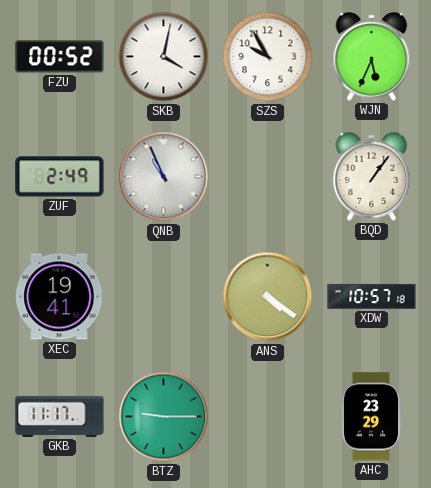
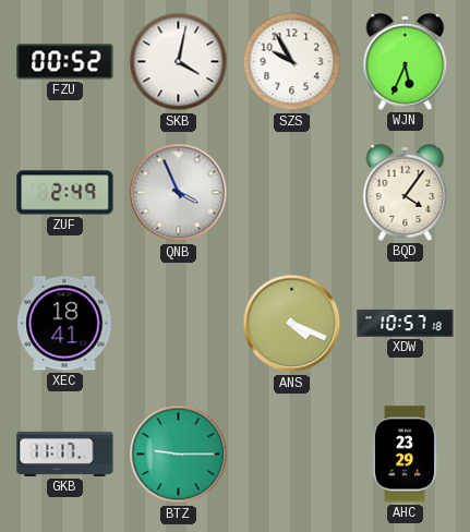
QNB: 10:56 -> 3:56
BQD: 1:06 -> 4:06
XEC: 19:41 -> 18:41
ANS: 4:21 -> 4:19
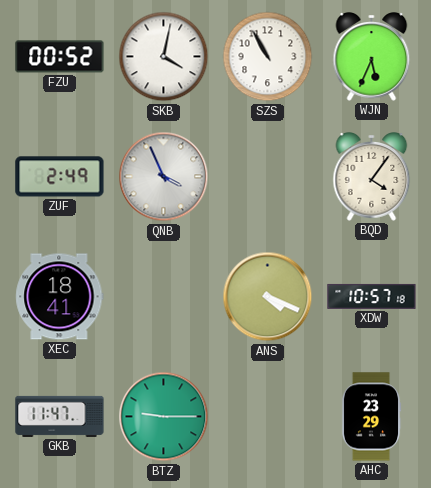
SZS: 9:55 -> 10:55
GKB: 11:17 -> 11:47
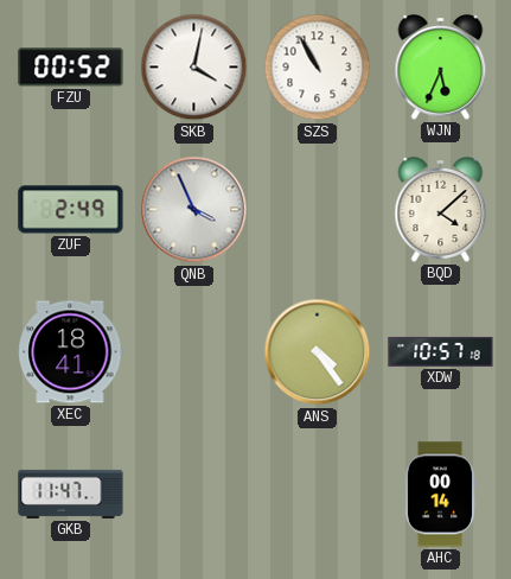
BQD: 4:06 -> 4:08
ANS: 4:19 -> 4:24
BTZ: 9:15 -> none
AHC: 23:29 -> 00:14
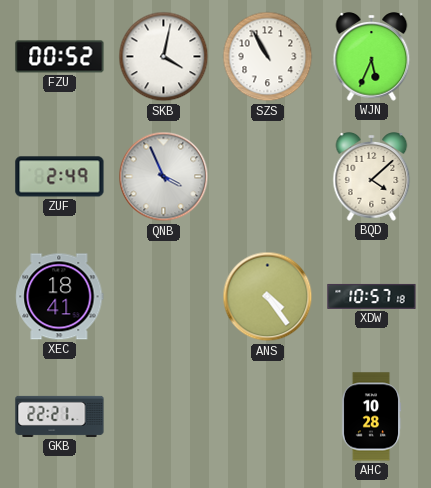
GKB: 11:47 -> 22:21
AHC: 00:14 -> 10:28
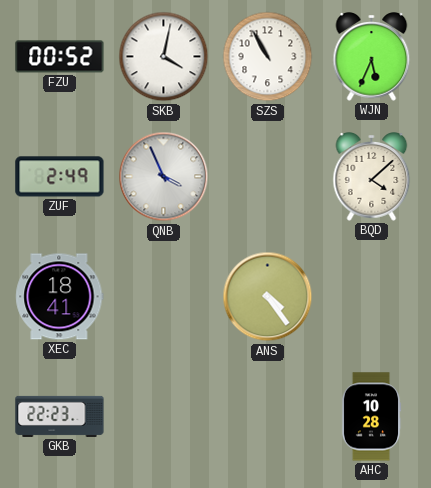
XDW: 10:57 -> none
GKB: 22:21 -> 22:23
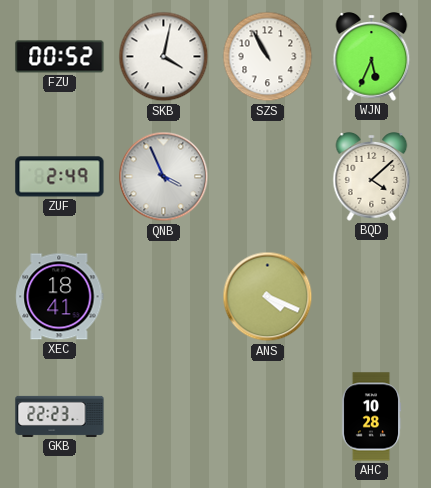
ANS: 4:24 -> 4:19
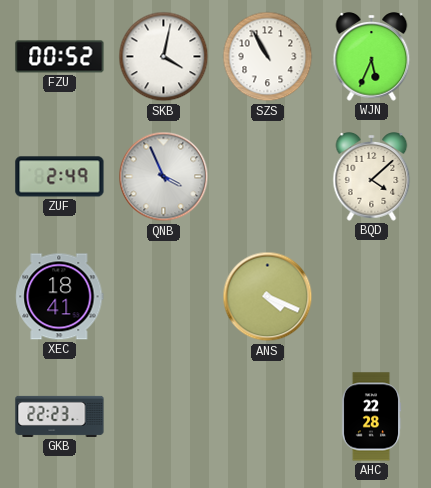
AHC: 10:28 -> 22:28
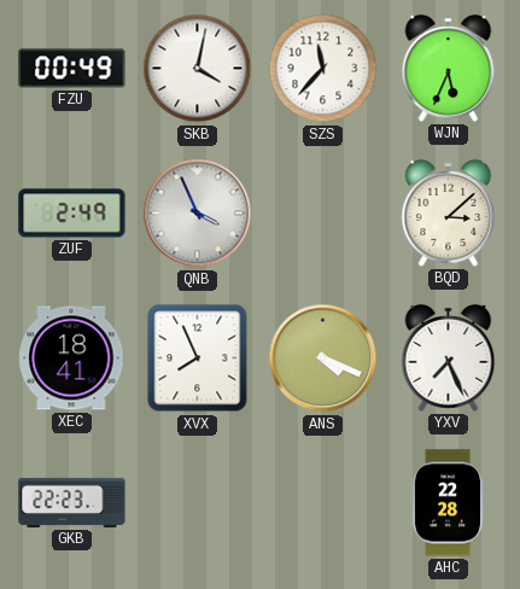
FZU: 00:52 -> 00:49
SZS: 10:55 -> 11:37
BQD: 4:08 -> 3:08
XVX: none -> 7:56
YXV: none -> 7:26
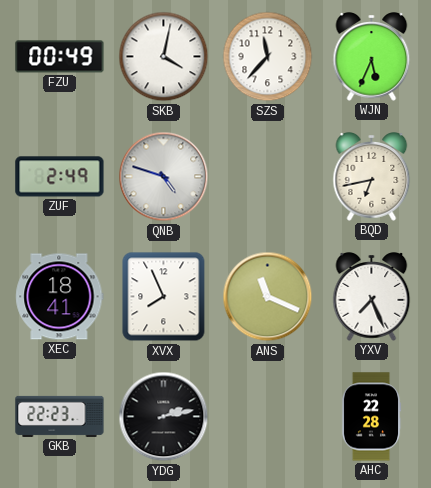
QNB: 3:56 -> 4:48
BQD: 3:08 -> 6:43
ANS: 4:19 -> 11:19
YDG: none -> 2:13
